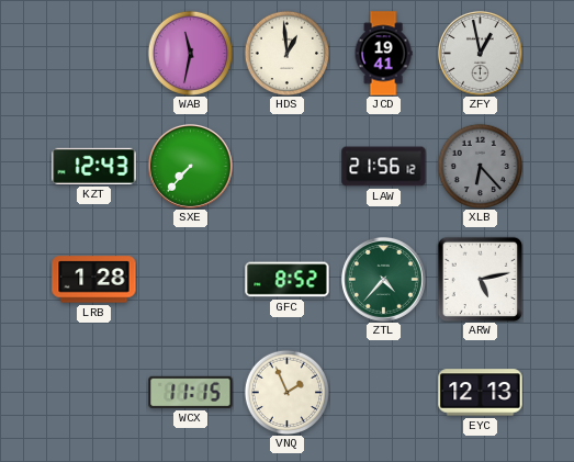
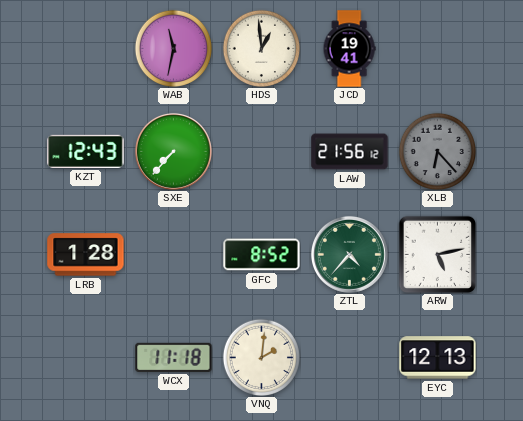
ZFY: 12:58 -> none
WCX: 11:15 -> 11:18
VNQ: 1:56 -> 2:01
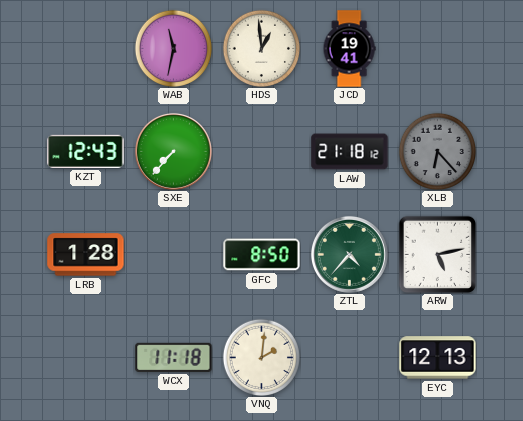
LAW: 21:56 -> 21:18
GFC: 8:52 -> 8:50
